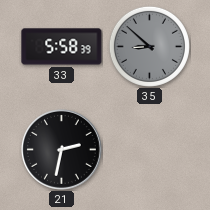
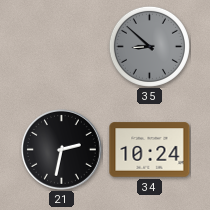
33: 5:58 -> none
34: none -> 10:24
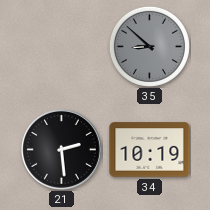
21: 2:32 -> 2:29
34: 10:24 -> 10:19
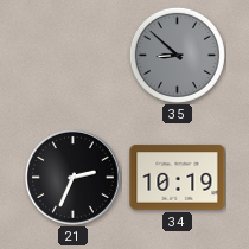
21: 2:29 -> 2:34
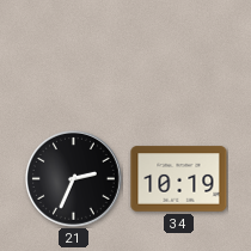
35: 8:52 -> none
